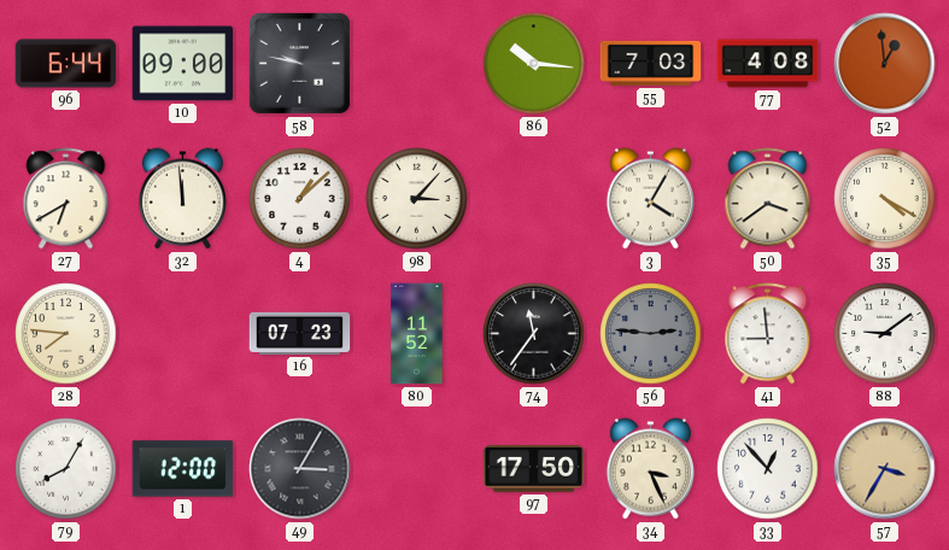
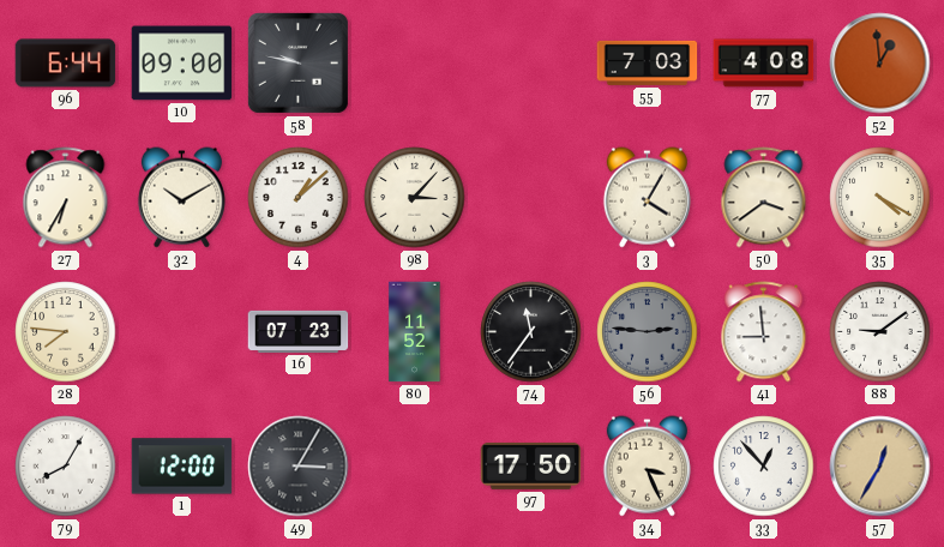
86: 10:16 -> none
27: 6:40 -> 6:35
32: 11:59 -> 10:10
57: 3:35 -> 12:35
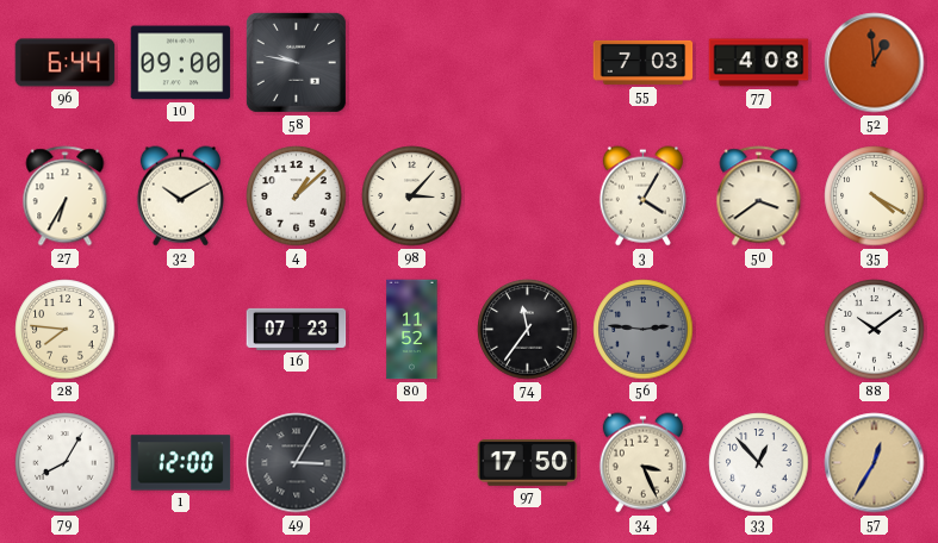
41: 8:59 -> none
88: 9:09 -> 10:09
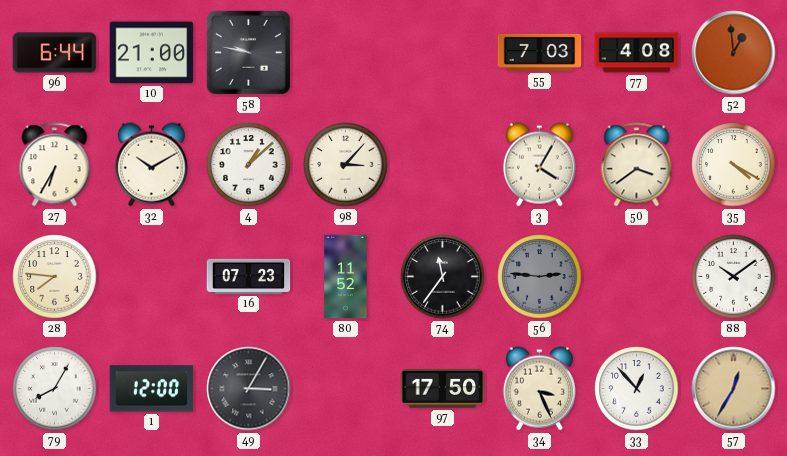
10: 09:00 -> 21:00
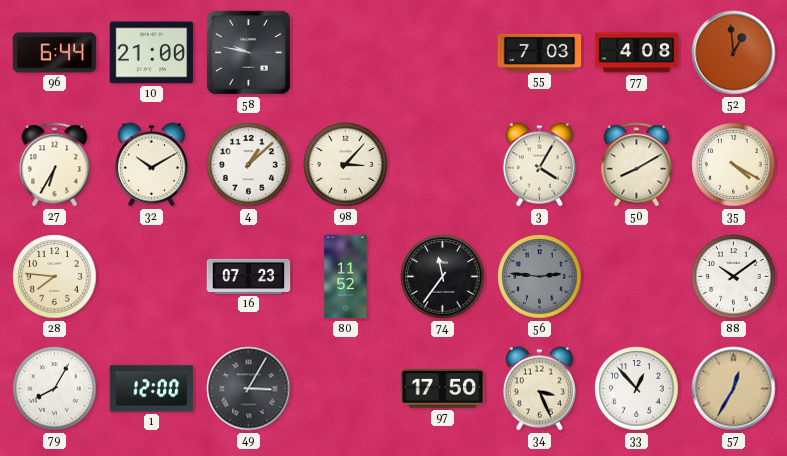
50: 3:39 -> 8:10
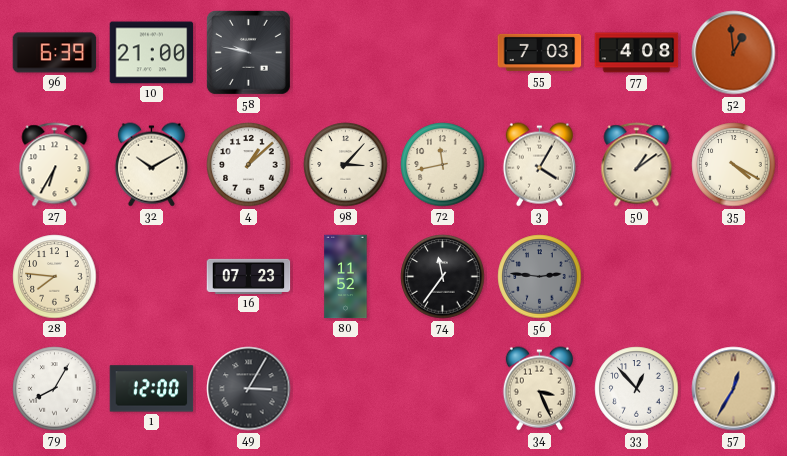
96: 6:44 -> 6:39
72: none -> 11:43
50: 8:10 -> 1:09
88: 10:09 -> none
97: 17:50 -> none
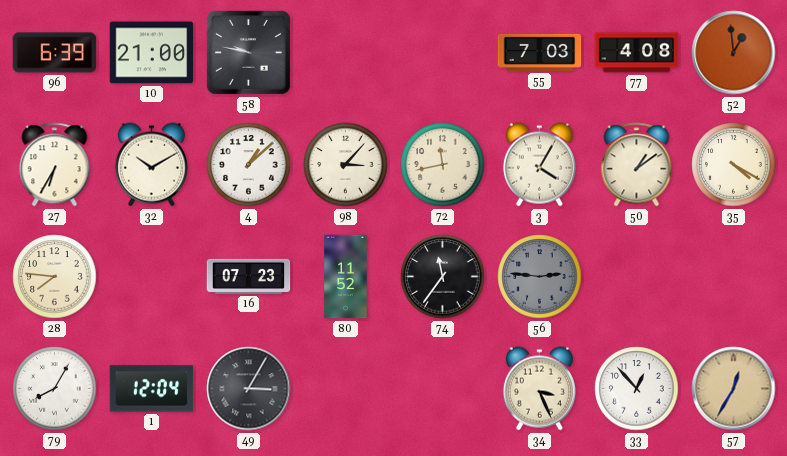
1: 12:00 -> 12:04
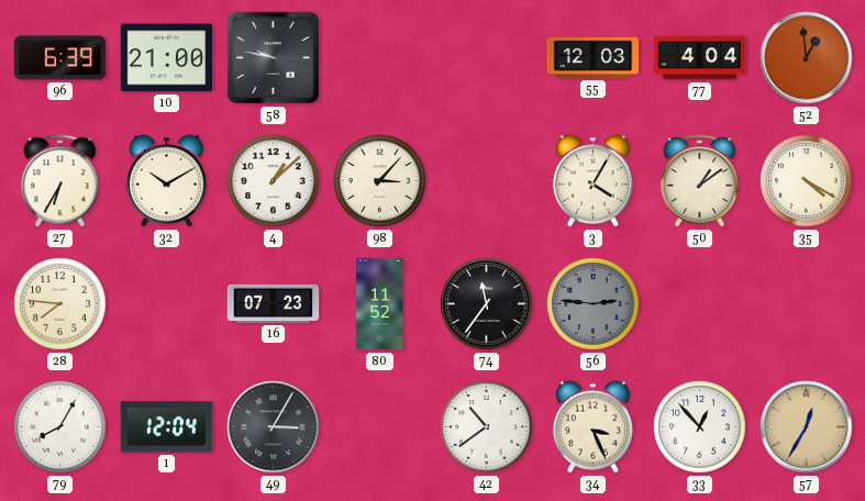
55: 7:03 -> 12:03
77: 4:08 -> 4:04
72: 11:43 -> none
42: none -> 10:39
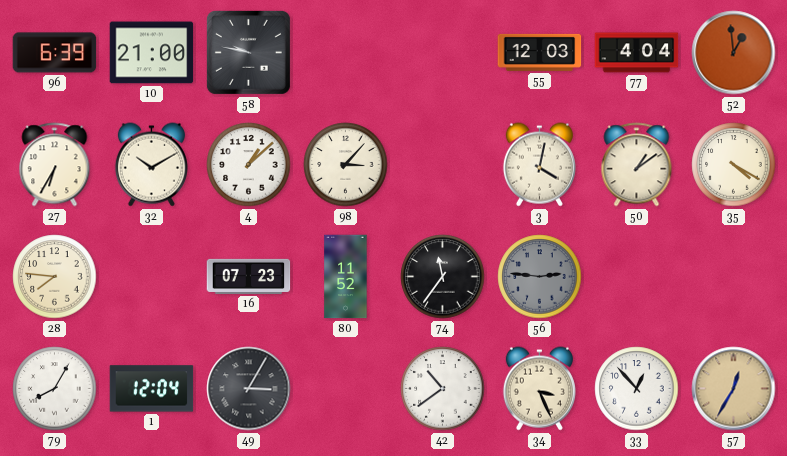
3: 4:05 -> 4:02
